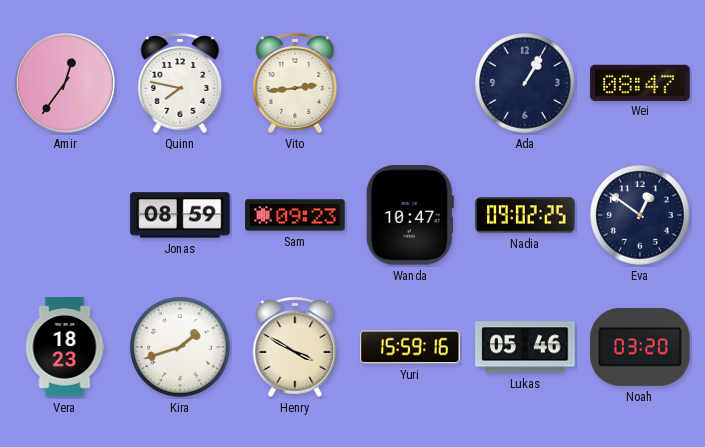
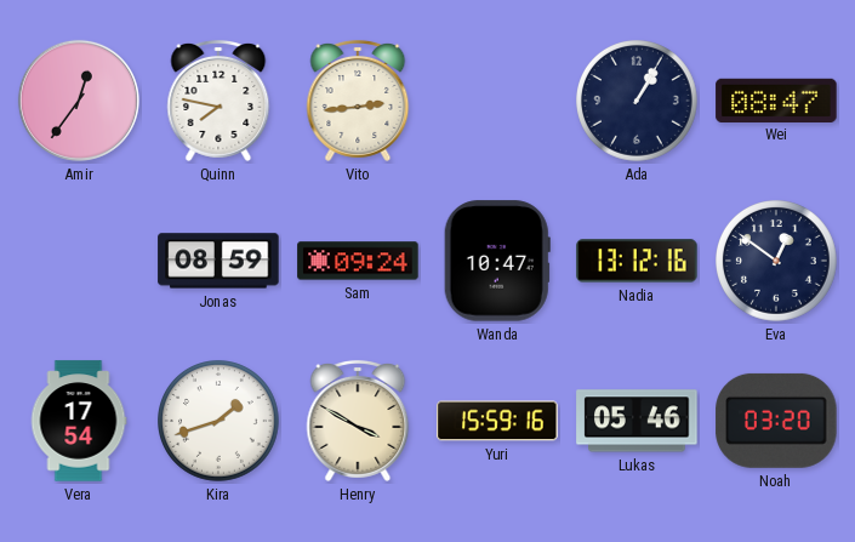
Sam: 09:23 -> 09:24
Nadia: 09:02 -> 13:12
Vera: 18:23 -> 17:54
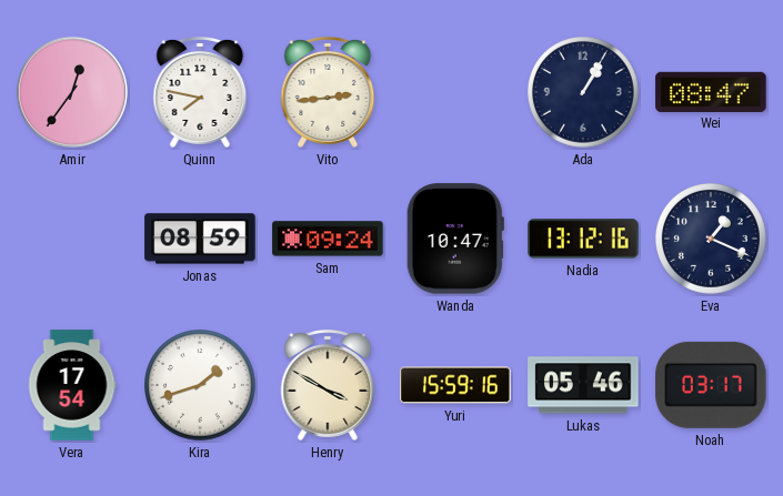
Eva: 12:51 -> 1:19
Noah: 03:20 -> 03:17
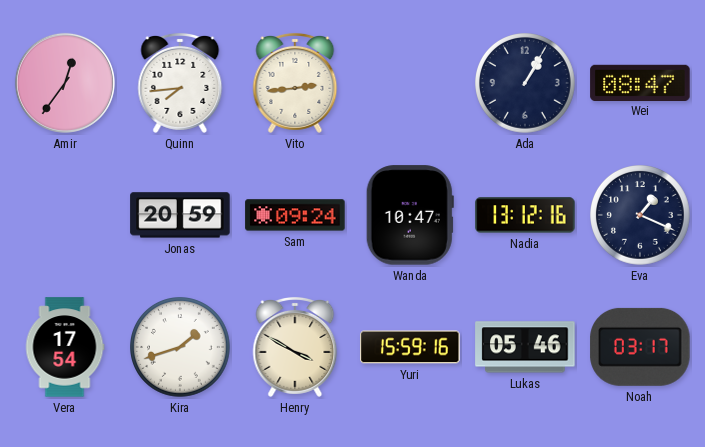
Quinn: 7:47 -> 7:44
Jonas: 08:59 -> 20:59
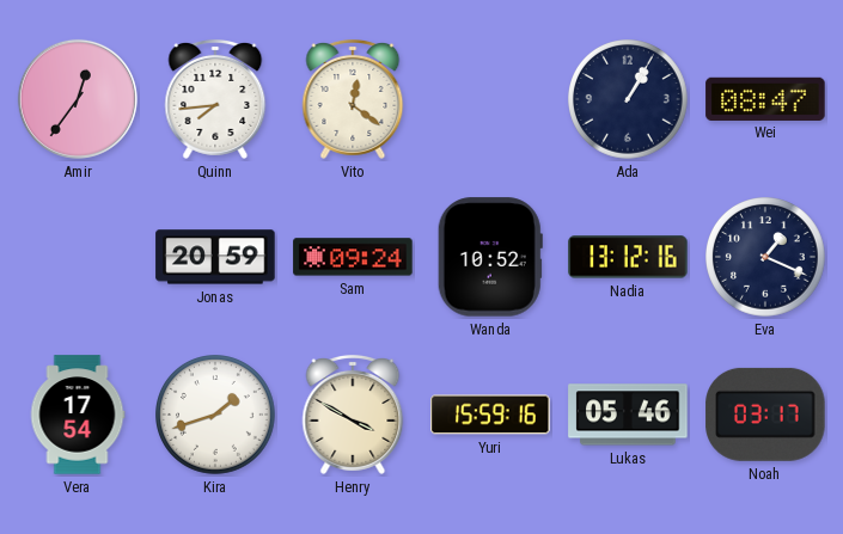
Vito: 2:44 -> 12:21
Wanda: 10:47 -> 10:52
